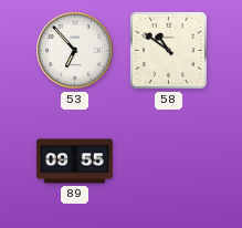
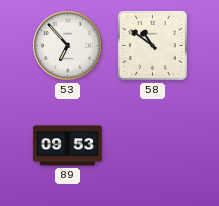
89: 09:55 -> 09:53
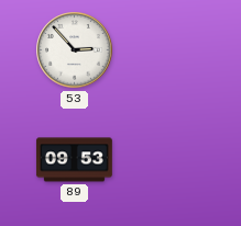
53: 6:53 -> 2:53
58: 10:51 -> none
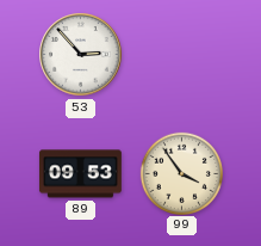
99: none -> 3:54
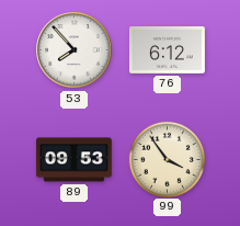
53: 2:53 -> 7:53
76: none -> 6:12
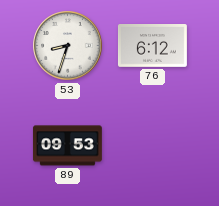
53: 7:53 -> 8:33
99: 3:54 -> none
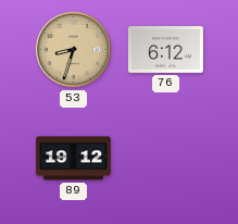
53 dial: white -> champagne
89: 09:53 -> 19:12
